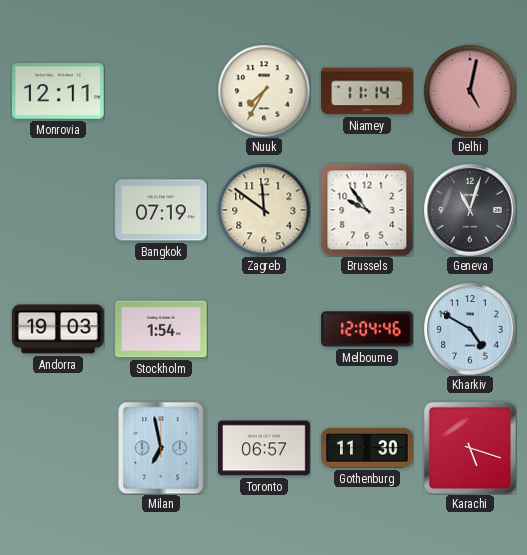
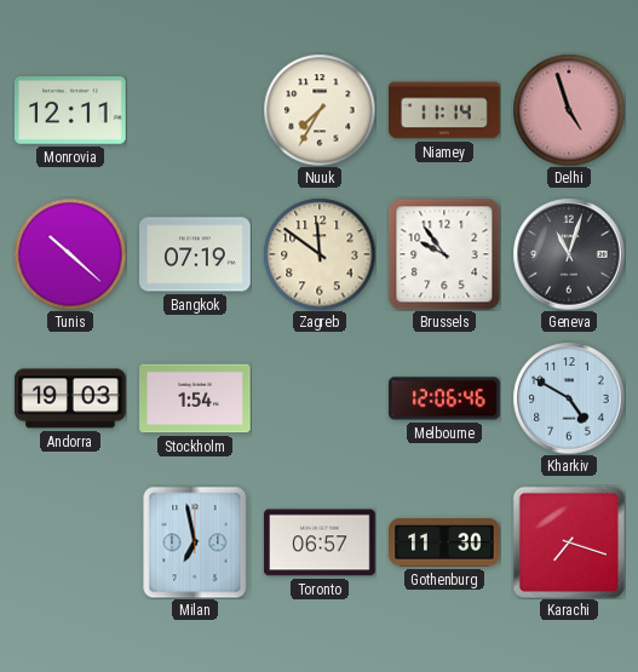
Delhi: 5:02 -> 4:57
Tunis: none -> 10:22
Melbourne: 12:04 -> 12:06
Karachi: 5:18 -> 7:18
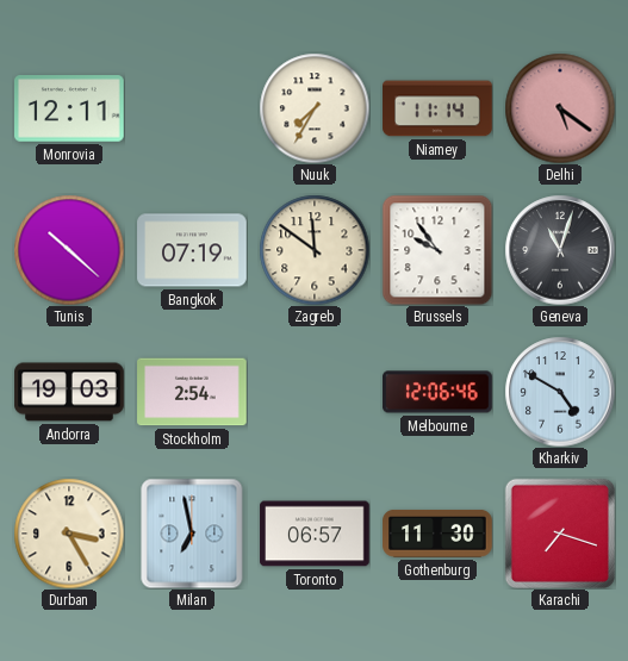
Delhi: 4:57 -> 5:21
Stockholm: 1:54 -> 2:54
Durban: none -> 3:25
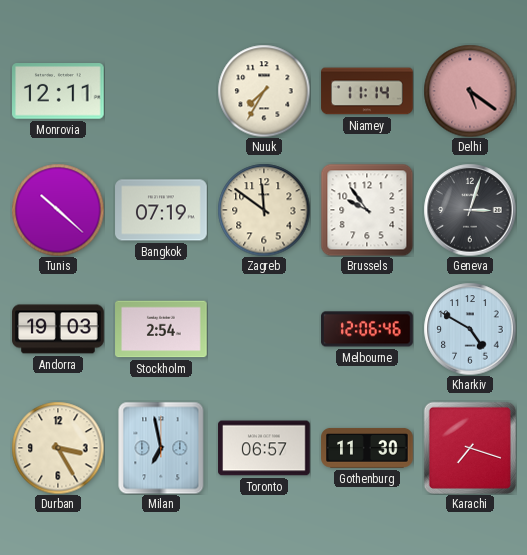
Geneva: 11:03 -> 3:03
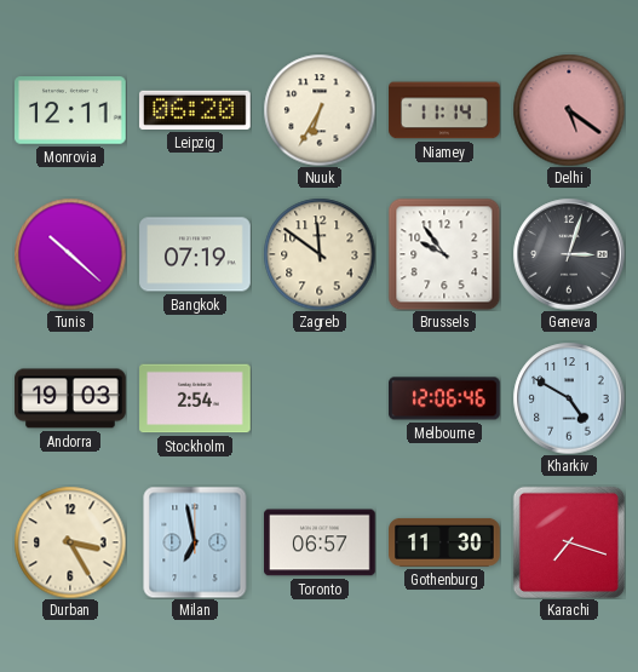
Leipzig: none -> 06:20
Nuuk: 7:35 -> 6:35
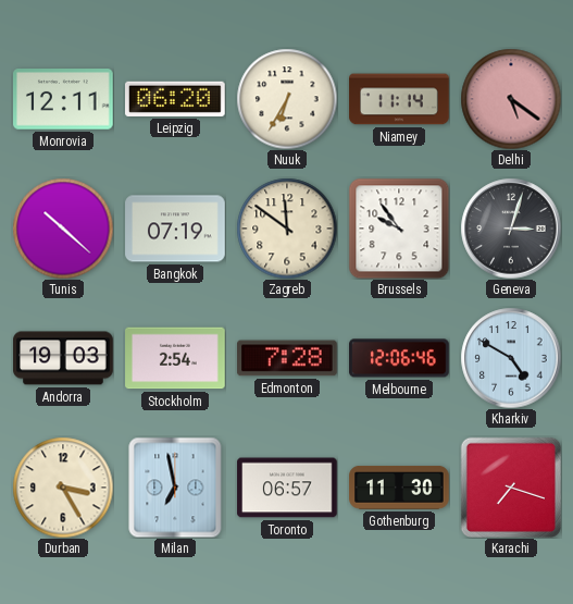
Edmonton: none -> 7:28
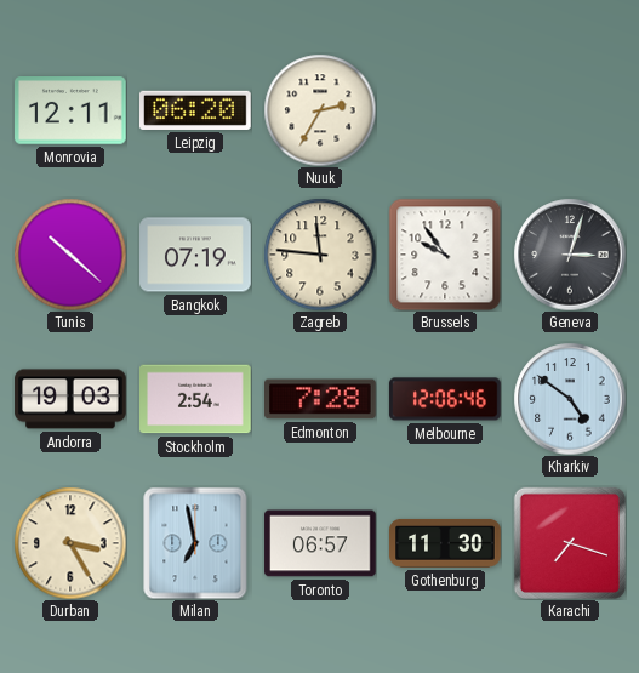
Nuuk: 6:35 -> 2:35
Niamey: 11:14 -> none
Delhi: 5:21 -> none
Zagreb: 11:51 -> 11:46
Kharkiv: 4:50 -> 4:51
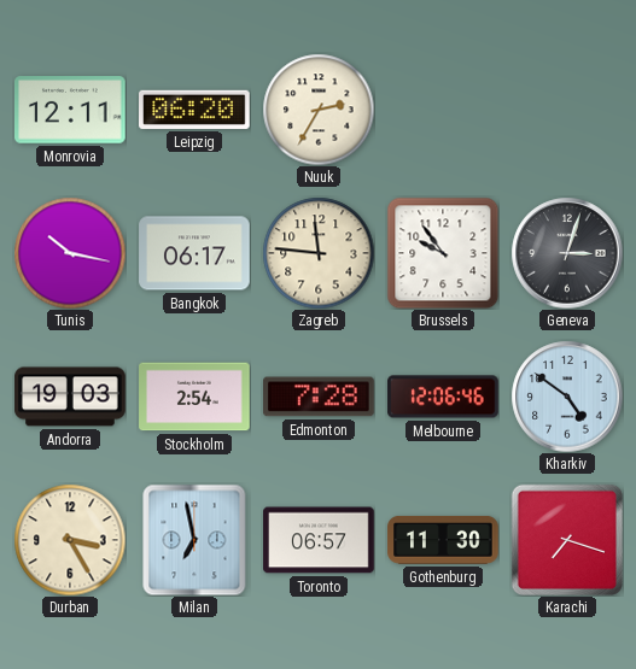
Tunis: 10:22 -> 10:17
Bangkok: 07:19 -> 06:17
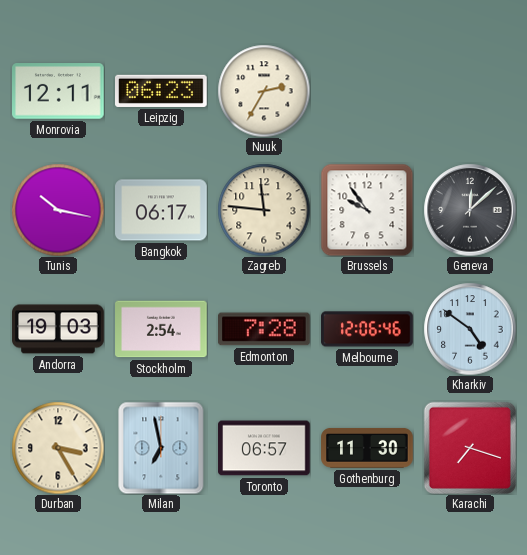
Leipzig: 06:20 -> 06:23
Geneva: 3:03 -> 12:08
